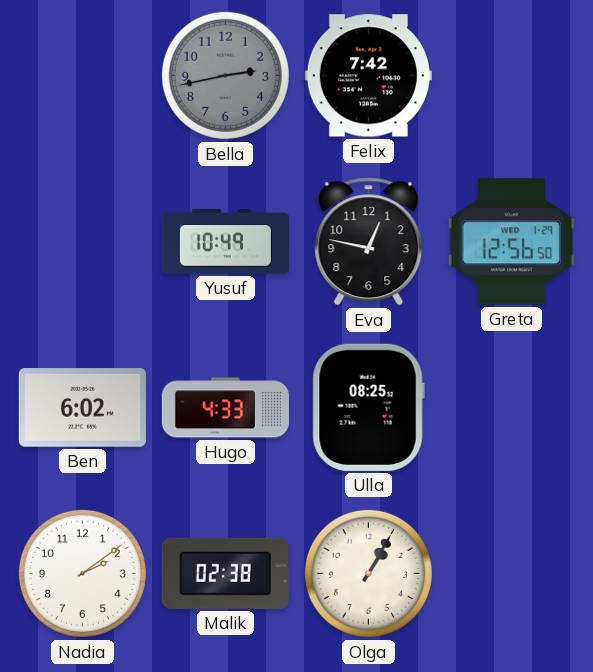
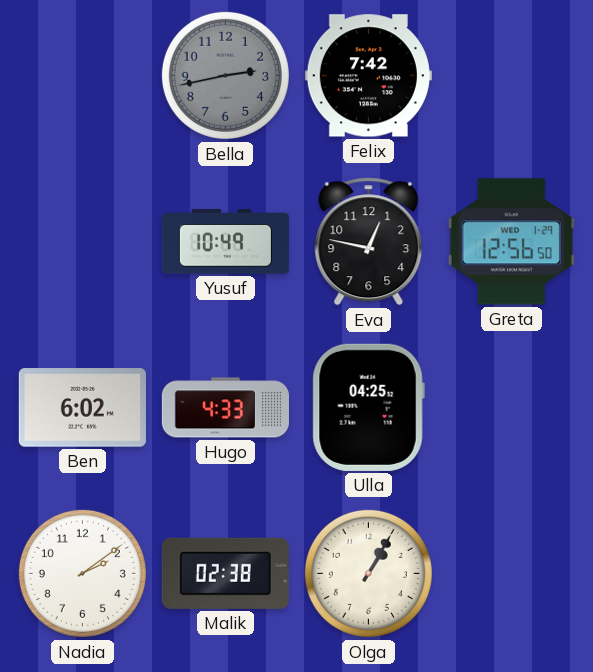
Ulla: 08:25 -> 04:25
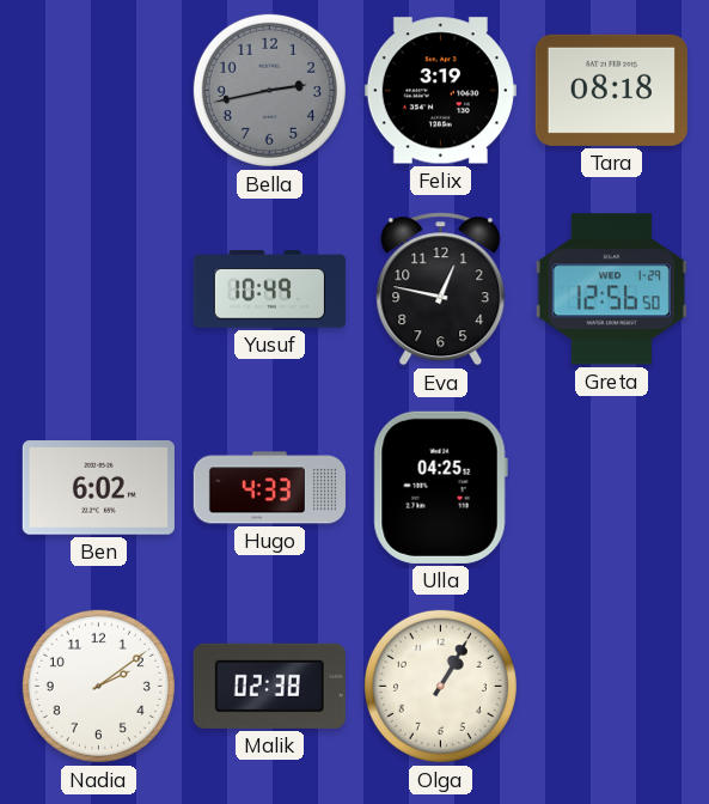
Felix: 7:42 -> 3:19
Tara: none -> 08:18
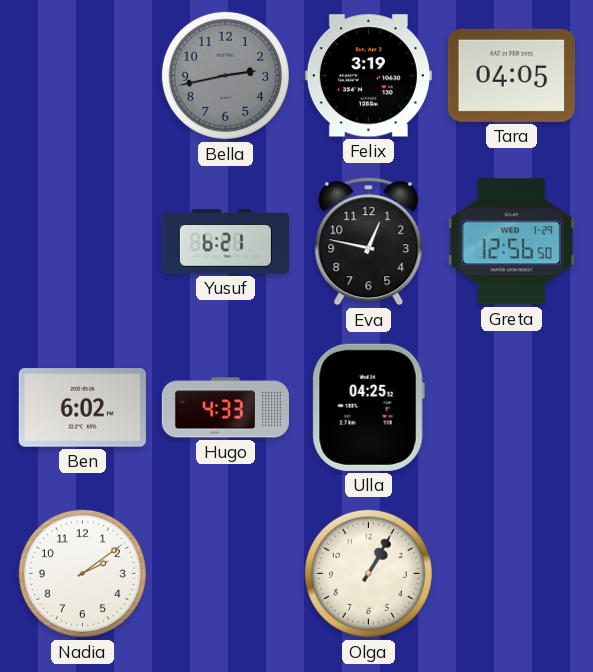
Tara: 08:18 -> 04:05
Yusuf: 10:49 -> 6:21
Malik: 02:38 -> none
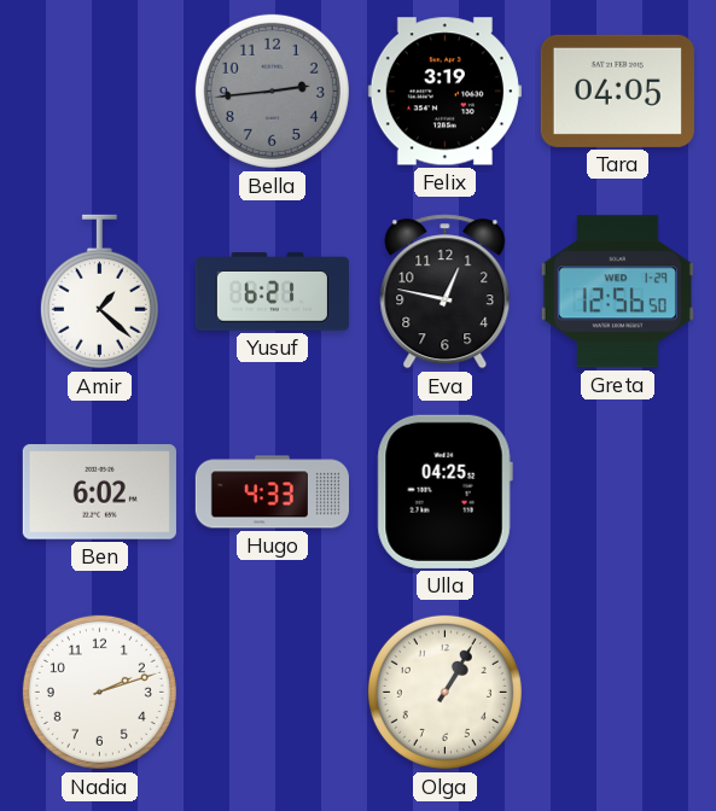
Bella: 2:43 -> 2:44
Amir: none -> 1:22
Nadia: 2:09 -> 2:12
